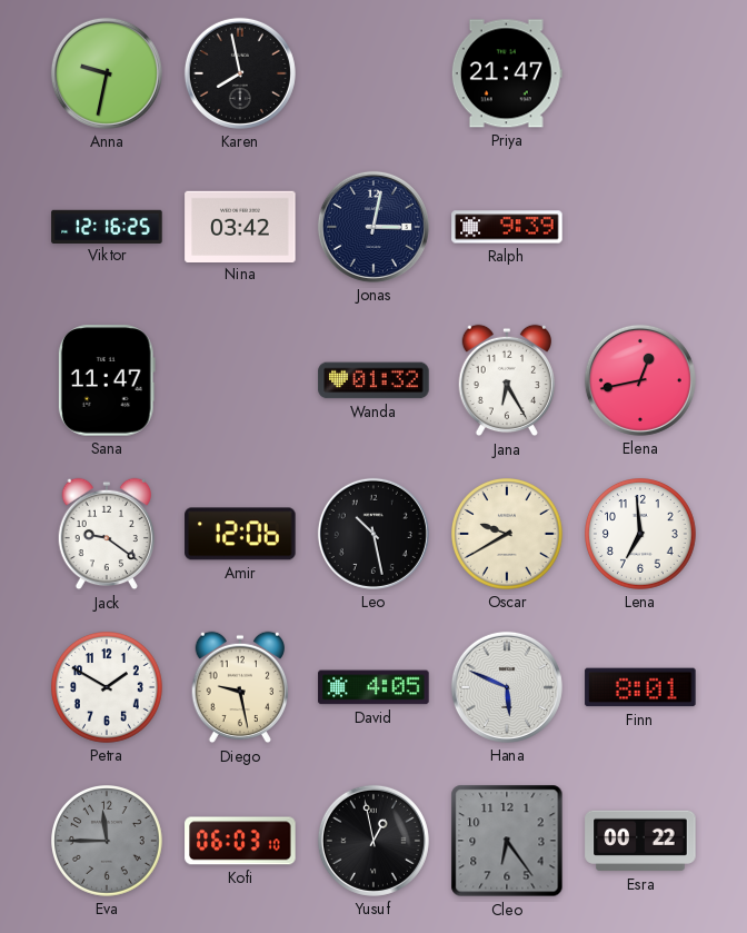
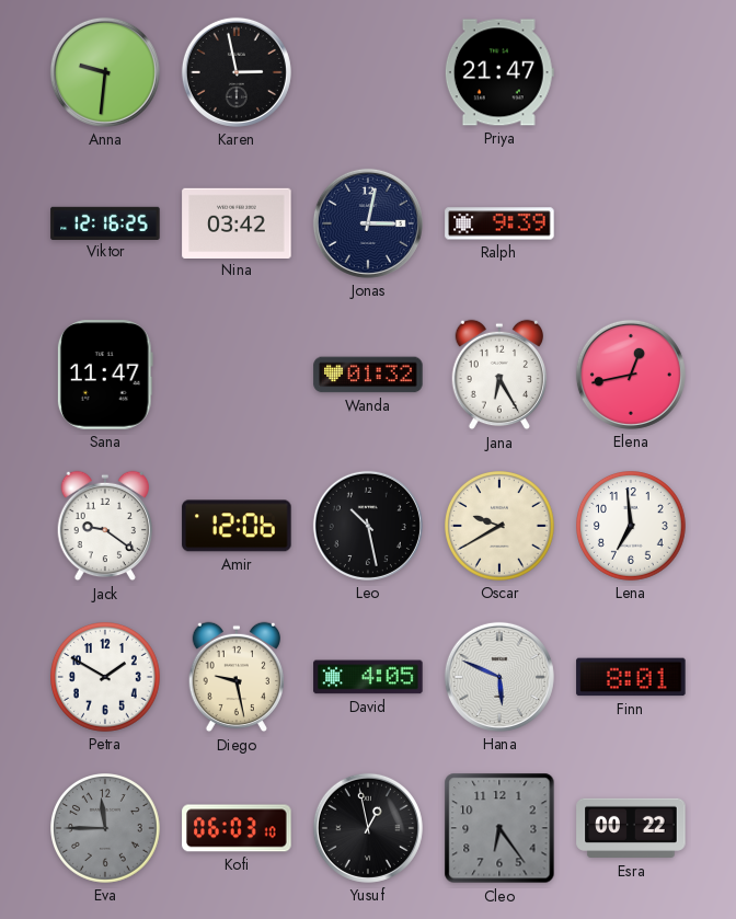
Anna: 9:32 -> 9:31
Karen: 7:58 -> 2:58
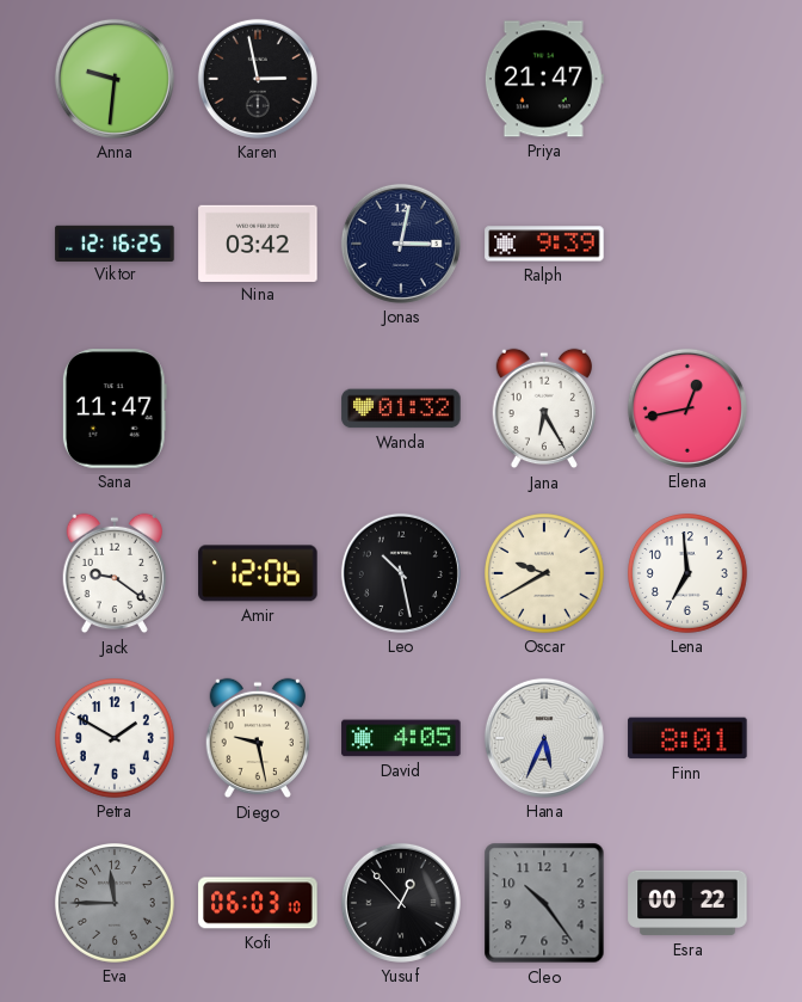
Hana: 5:49 -> 5:34
Yusuf: 12:58 -> 12:53
Cleo: 6:24 -> 10:24
